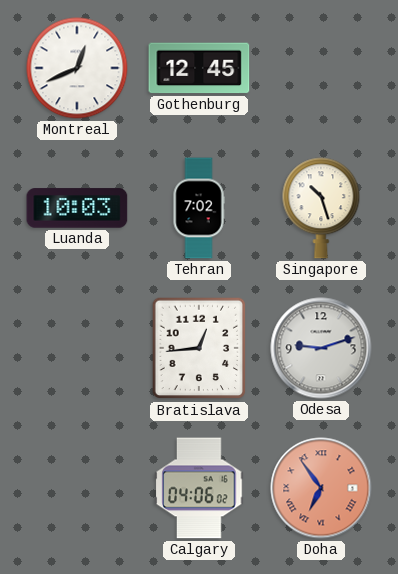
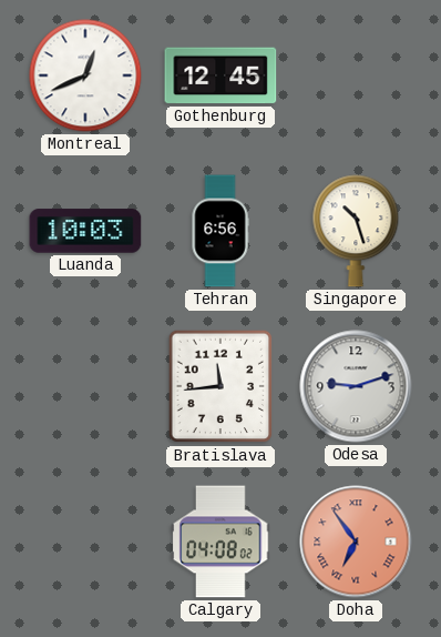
Tehran: 7:02 -> 6:56
Bratislava: 12:44 -> 11:44
Calgary: 04:06 -> 04:08
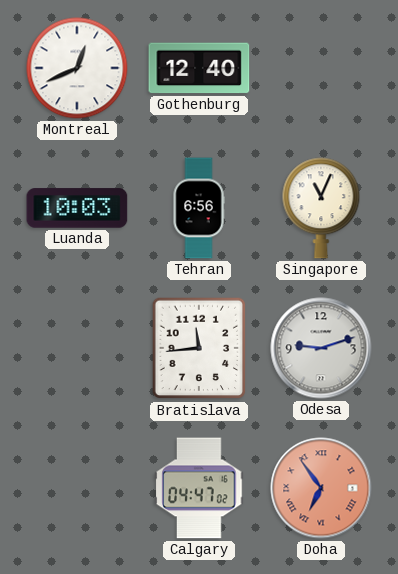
Gothenburg: 12:45 -> 12:40
Singapore: 10:27 -> 11:04
Calgary: 04:08 -> 04:47
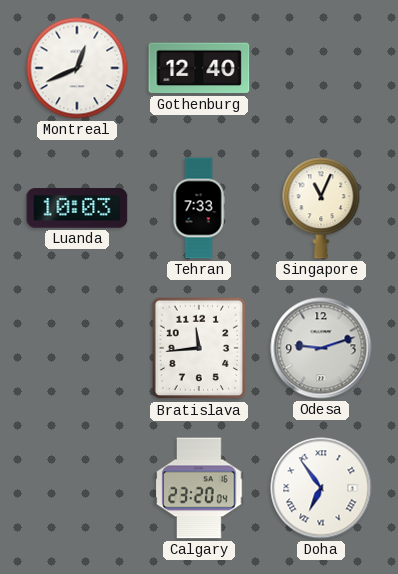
Tehran: 6:56 -> 7:33
Calgary: 04:47 -> 23:20
Doha dial: salmon -> white
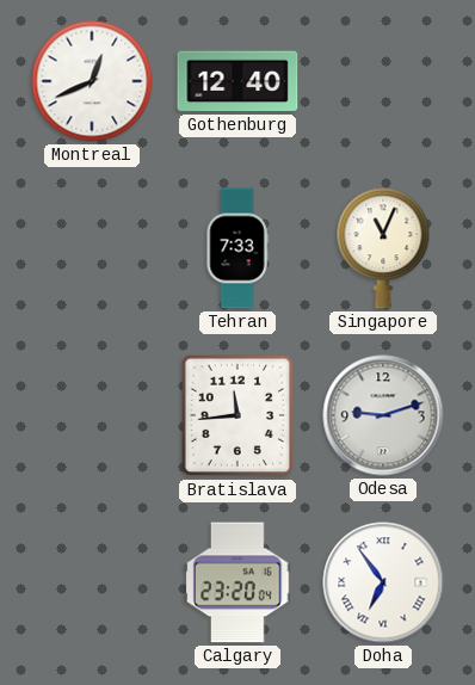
Luanda: 10:03 -> none
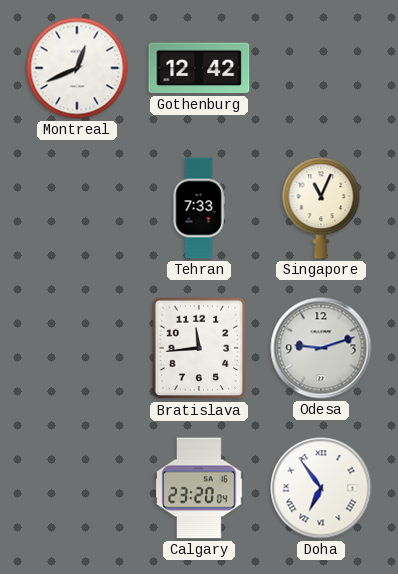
Gothenburg: 12:40 -> 12:42
